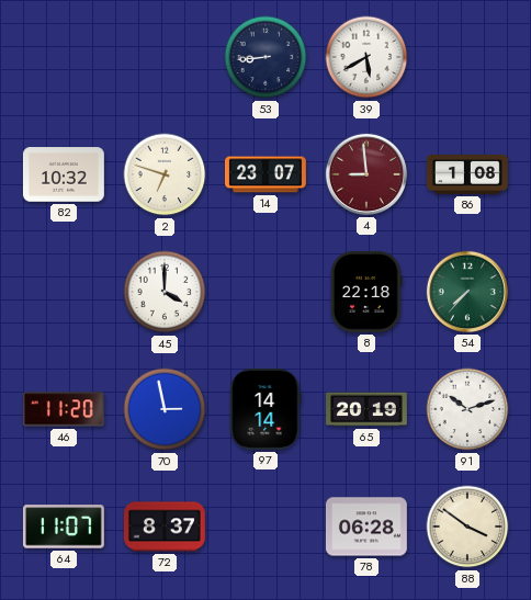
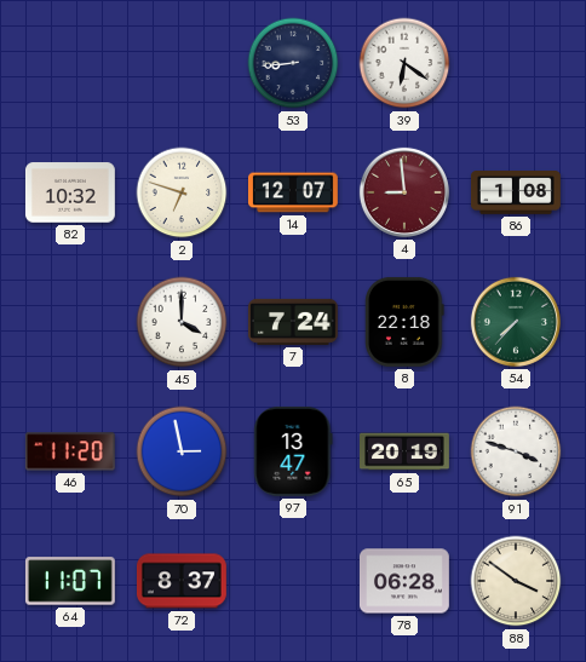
39: 5:40 -> 6:21
14: 23:07 -> 12:07
7: none -> 7:24
97: 14:14 -> 13:47
91: 10:12 -> 3:48
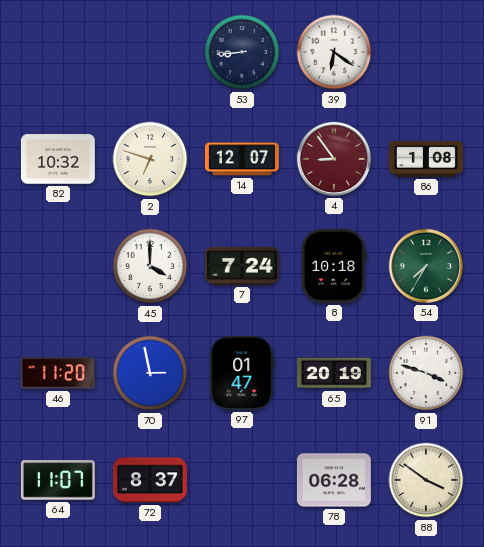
4: 8:59 -> 8:54
8: 22:18 -> 10:18
54: 7:37 -> 7:35
97: 13:47 -> 01:47
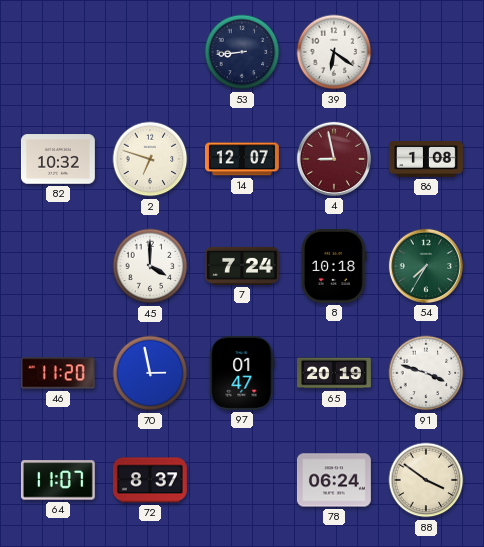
4: 8:54 -> 8:58
78: 06:28 -> 06:24
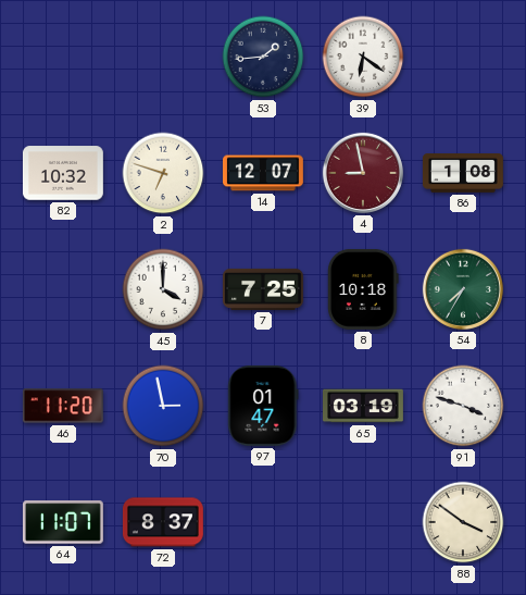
53: 8:44 -> 1:44
7: 7:24 -> 7:25
65: 20:19 -> 03:19
78: 06:24 -> none
